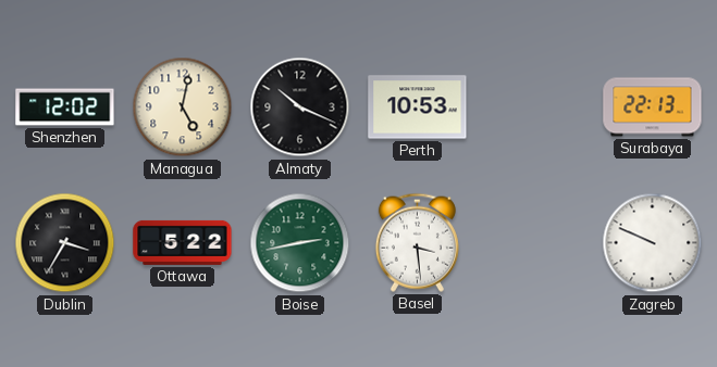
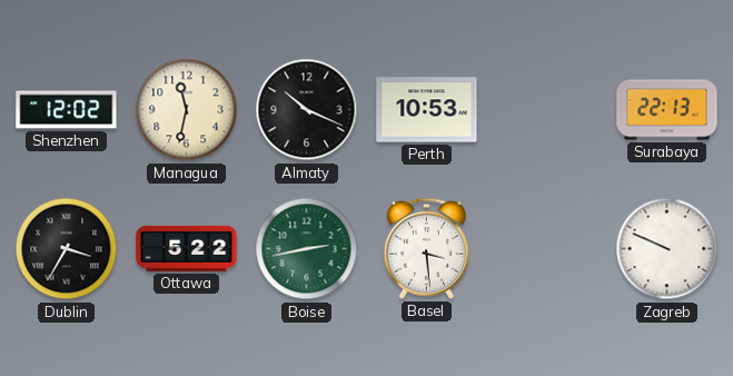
Managua: 5:02 -> 11:32
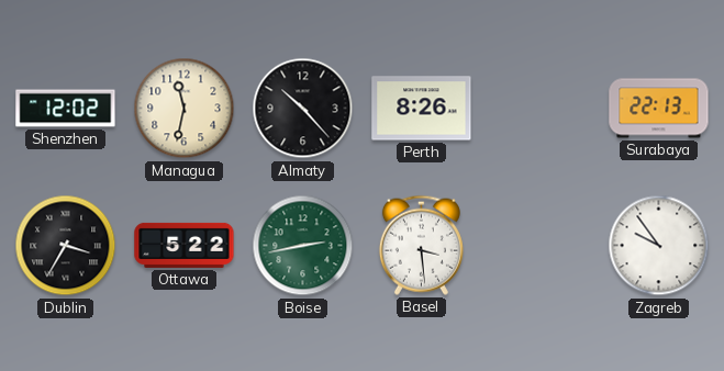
Almaty: 10:19 -> 10:23
Perth: 10:53 -> 8:26
Zagreb: 9:49 -> 9:54
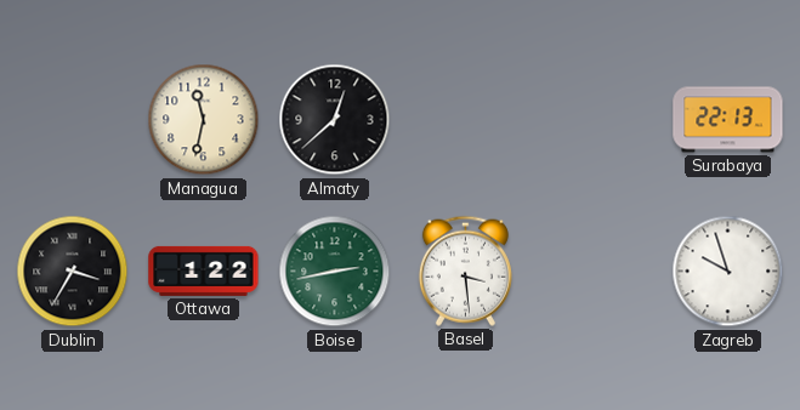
Shenzhen: 12:02 -> none
Almaty: 10:23 -> 12:38
Perth: 8:26 -> none
Ottawa: 5:22 -> 1:22
Zagreb: 9:54 -> 9:57
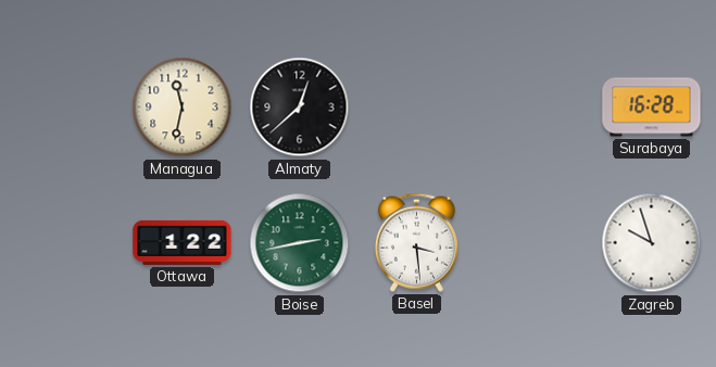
Surabaya: 22:13 -> 16:28
Dublin: 3:35 -> none
